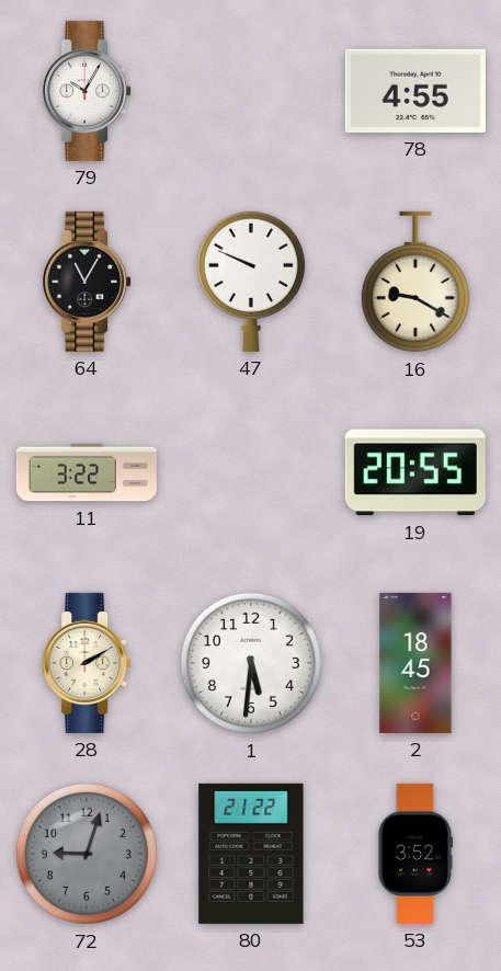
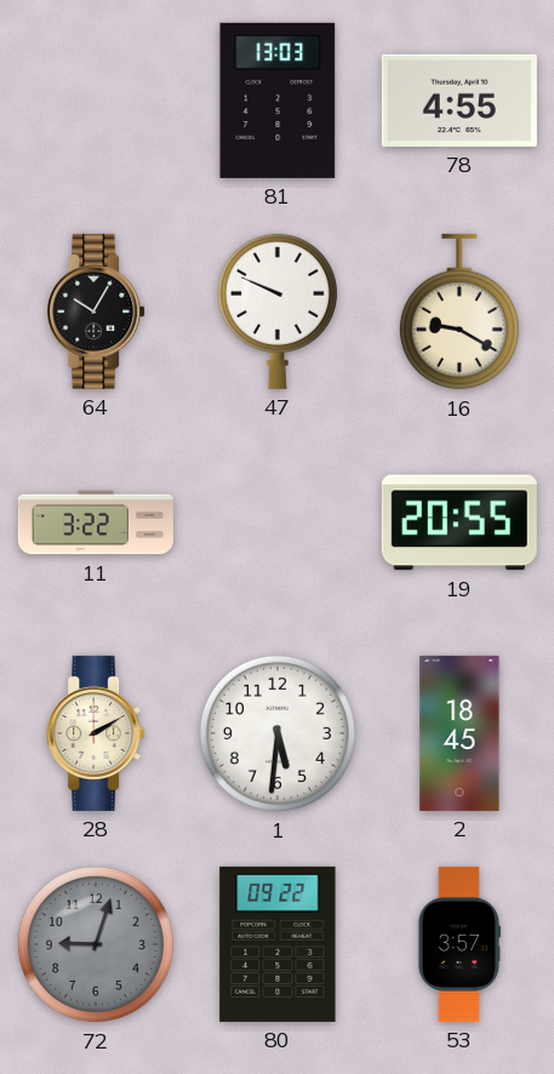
79: 10:05 -> none
81: none -> 13:03
64: 11:05 -> 10:05
80: 21:22 -> 09:22
53: 3:52 -> 3:57
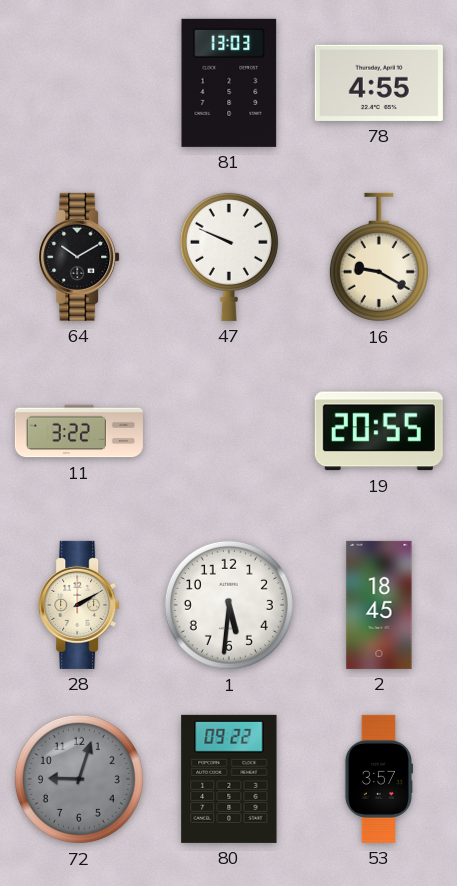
64: 10:05 -> 10:10
